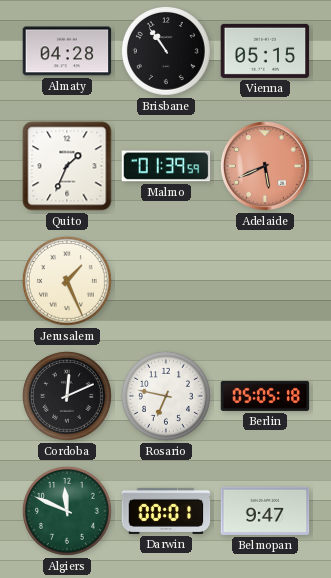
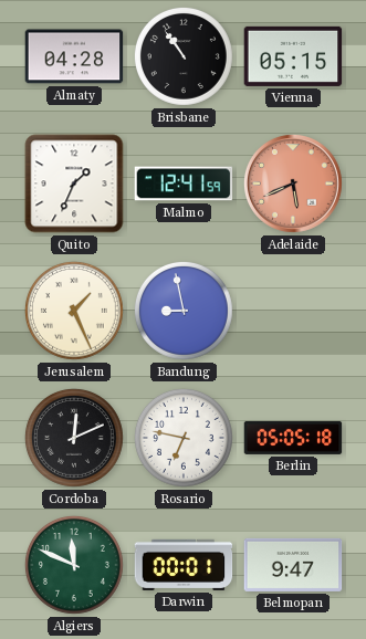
Malmo: 01:39 -> 12:41
Bandung: none -> 8:58
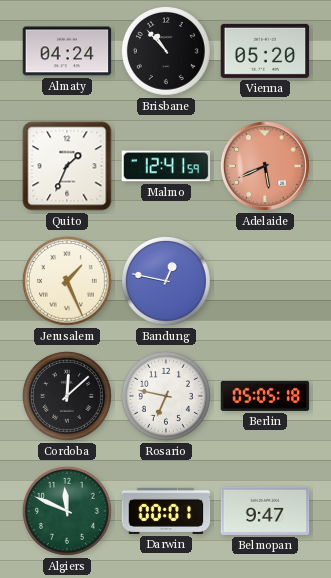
Almaty: 04:28 -> 04:24
Brisbane: 10:54 -> 10:53
Vienna: 05:15 -> 05:20
Bandung: 8:58 -> 12:47
Cordoba: 12:11 -> 12:08
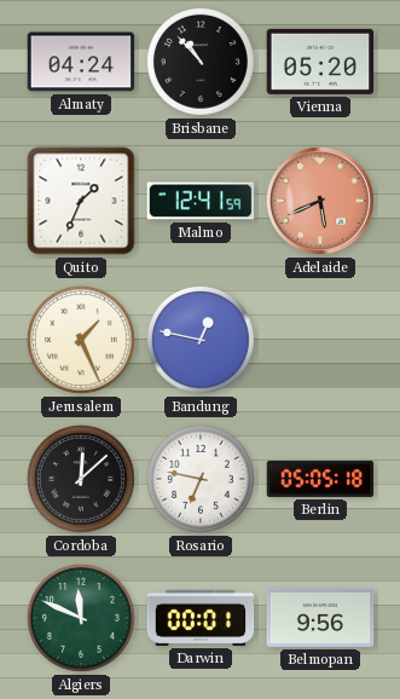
Belmopan: 9:47 -> 9:56
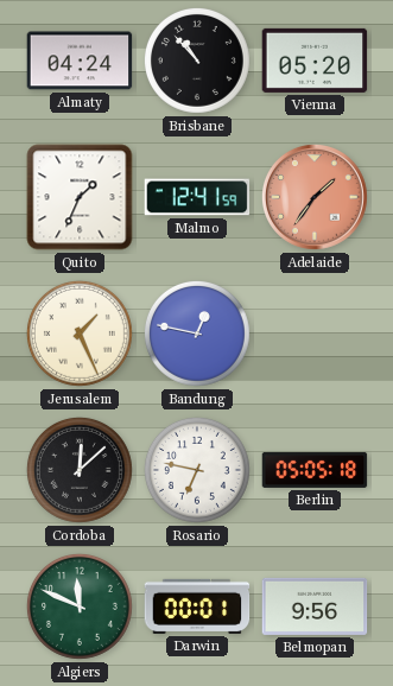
Adelaide: 5:41 -> 1:36
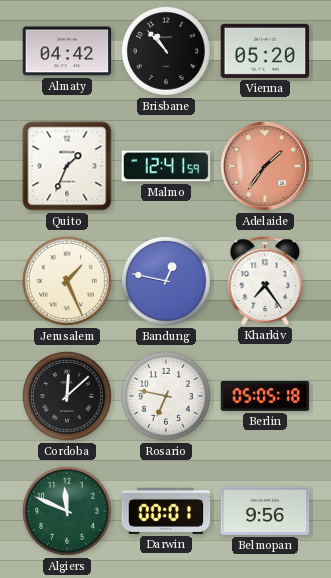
Almaty: 04:24 -> 04:42
Kharkiv: none -> 7:24
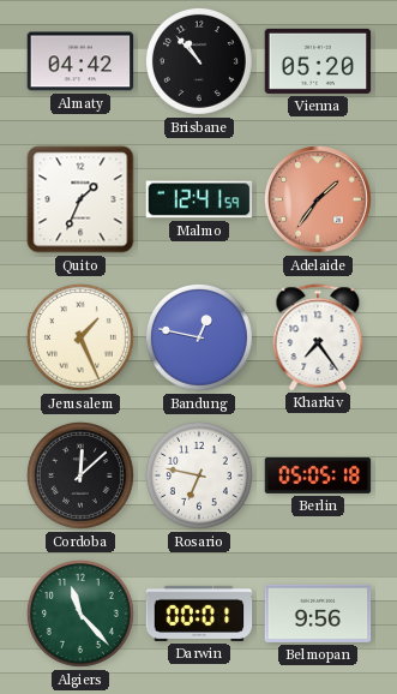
Algiers: 11:49 -> 11:23
